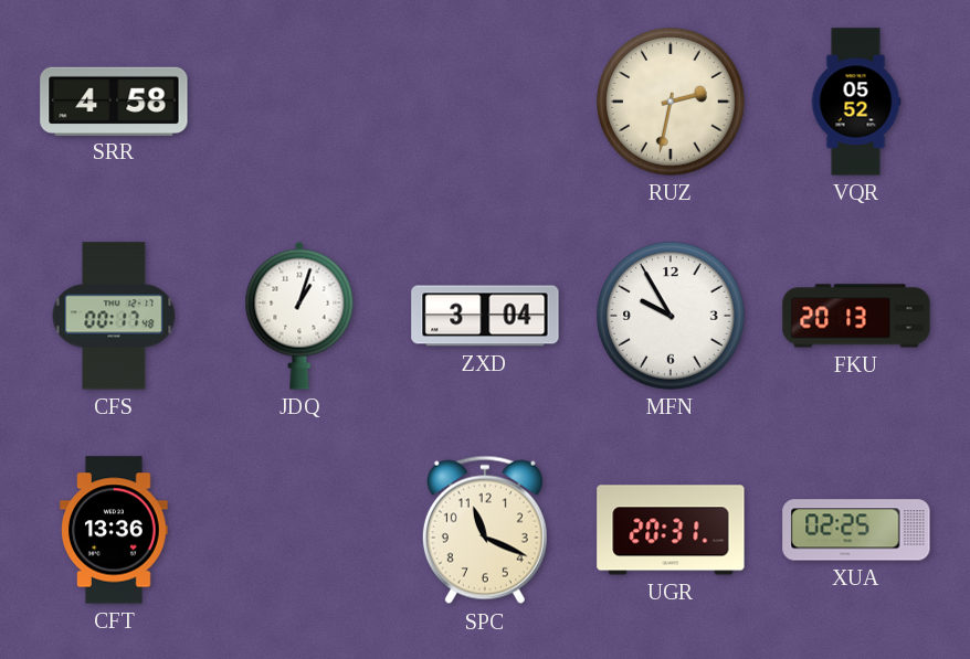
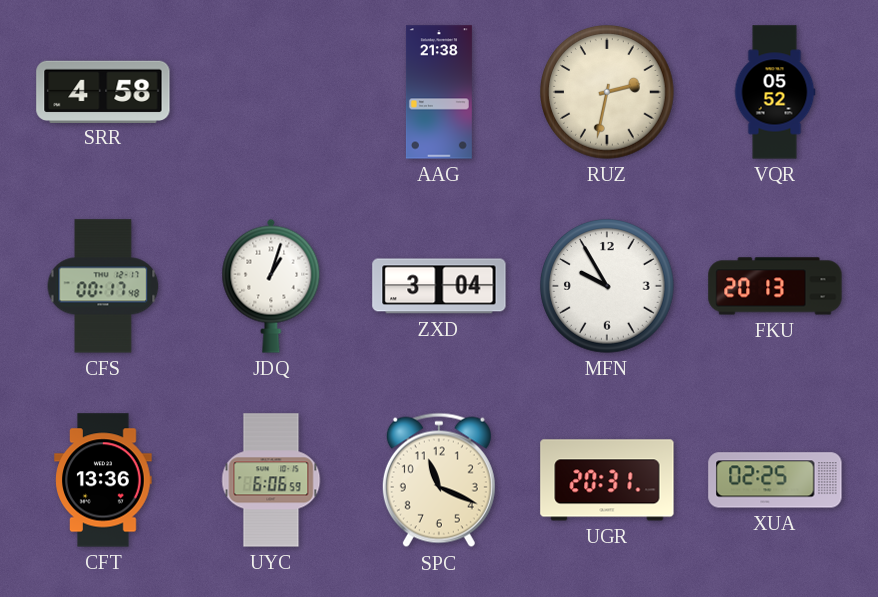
AAG: none -> 21:38
UYC: none -> 6:06
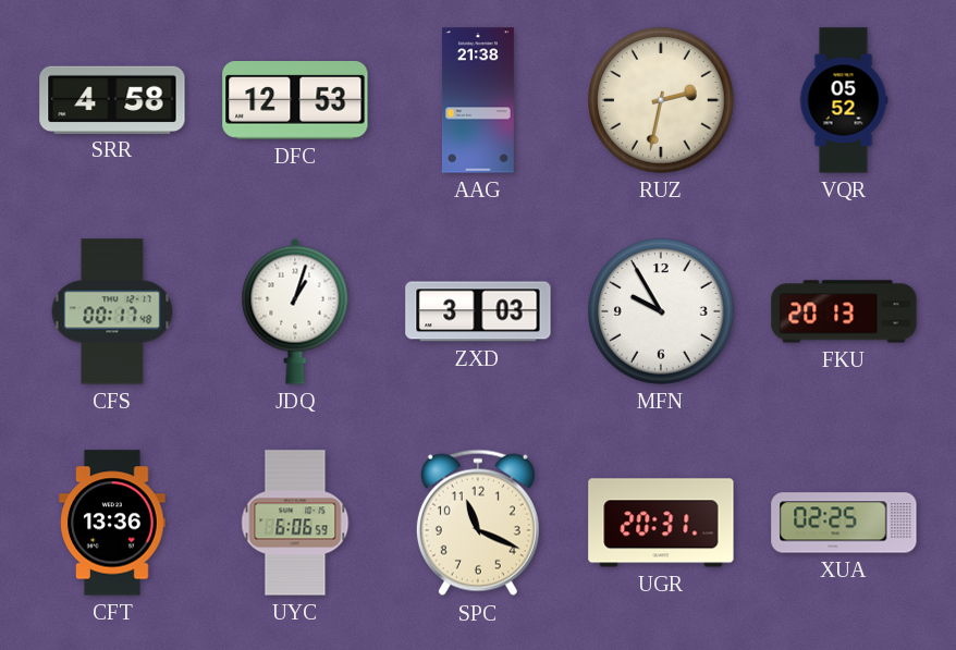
DFC: none -> 12:53
ZXD: 3:04 -> 3:03
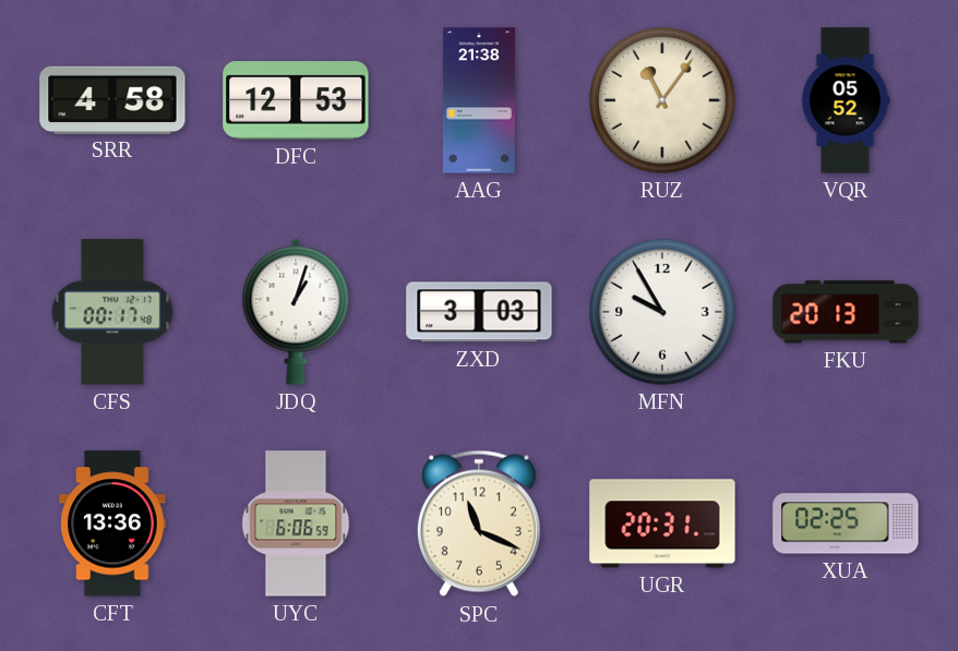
RUZ: 2:32 -> 11:06
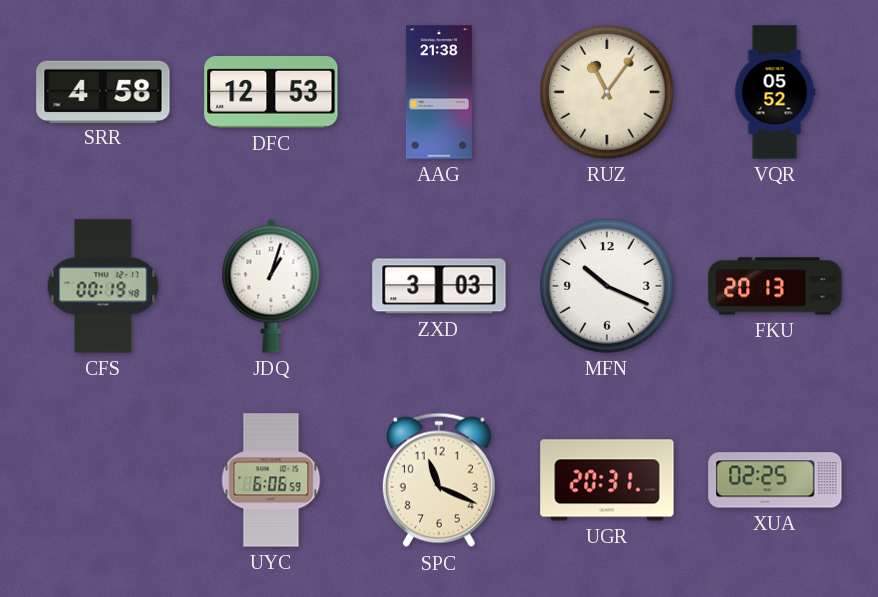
CFS: 00:17 -> 00:19
MFN: 9:55 -> 10:19
CFT: 13:36 -> none
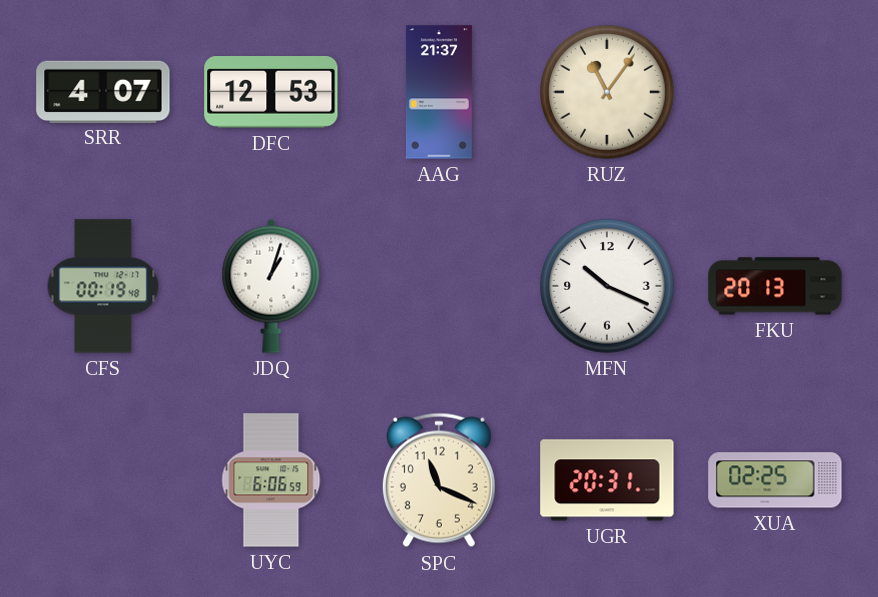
SRR: 4:58 -> 4:07
AAG: 21:38 -> 21:37
VQR: 05:52 -> none
ZXD: 3:03 -> none
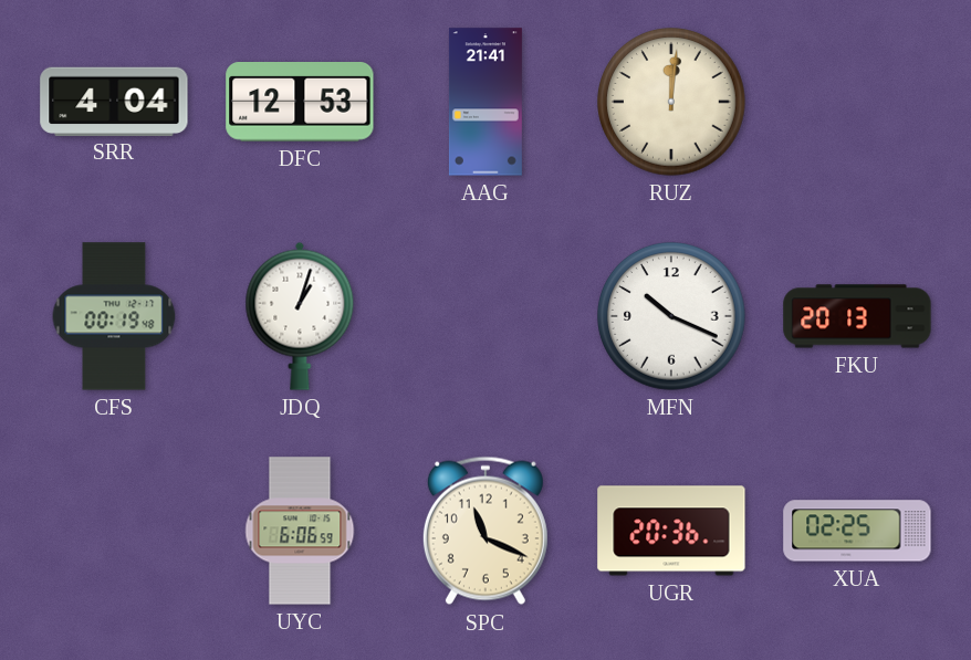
SRR: 4:07 -> 4:04
AAG: 21:37 -> 21:41
RUZ: 11:06 -> 12:01
UGR: 20:31 -> 20:36
